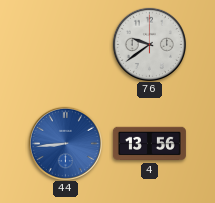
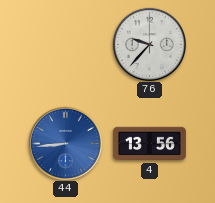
76: 9:39 -> 9:37
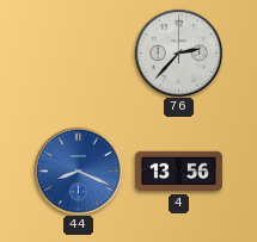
76: 9:37 -> 2:37
44: 8:44 -> 8:19
